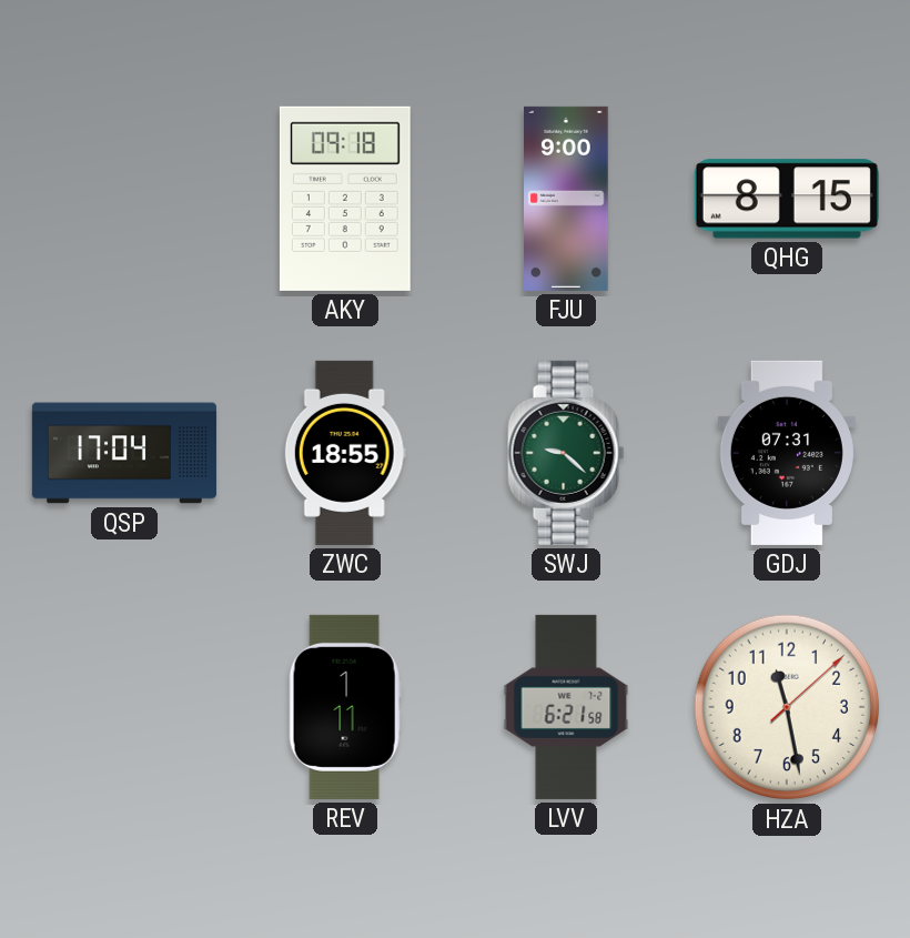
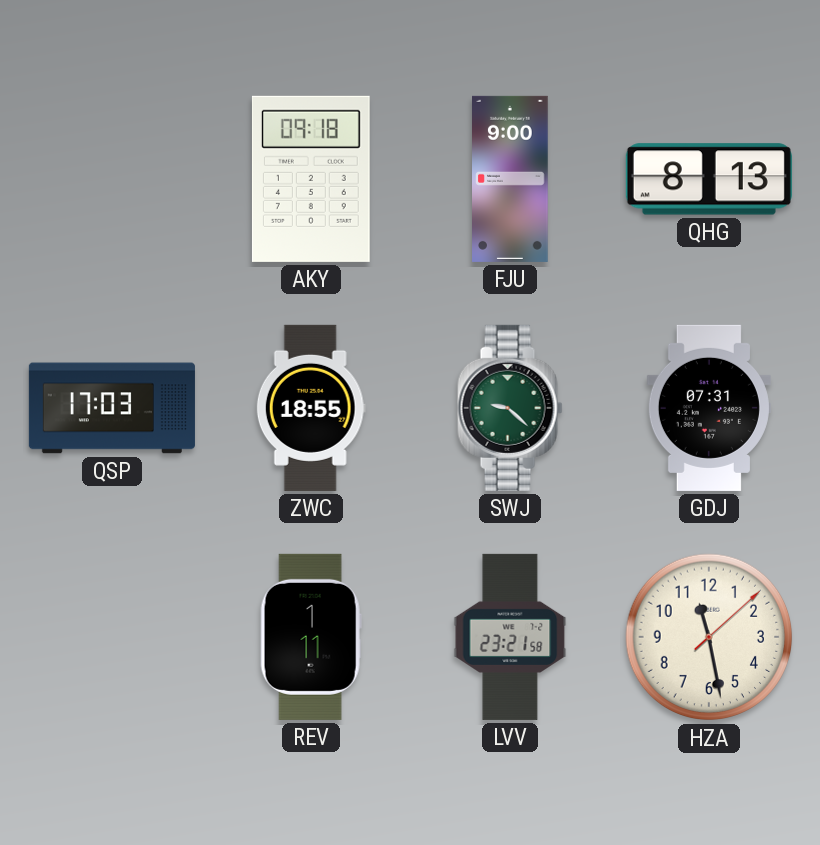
QHG: 8:15 -> 8:13
QSP: 17:04 -> 17:03
LVV: 6:21 -> 23:21
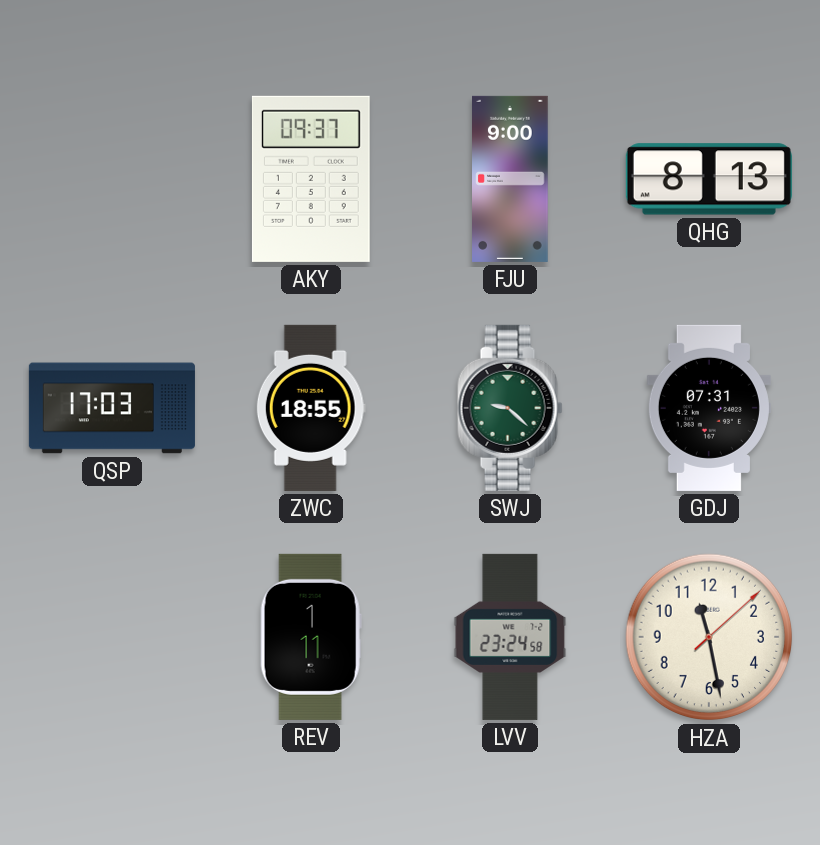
AKY: 09:18 -> 09:37
LVV: 23:21 -> 23:24
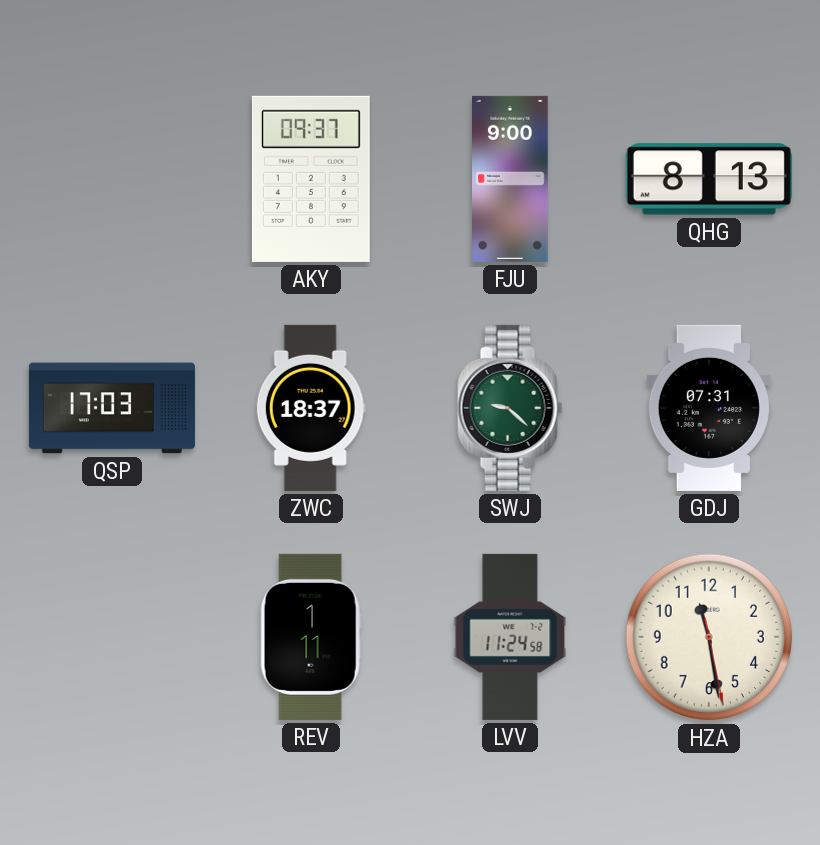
ZWC: 18:55 -> 18:37
LVV: 23:24 -> 11:24
HZA: 11:28:08 -> 11:28:28
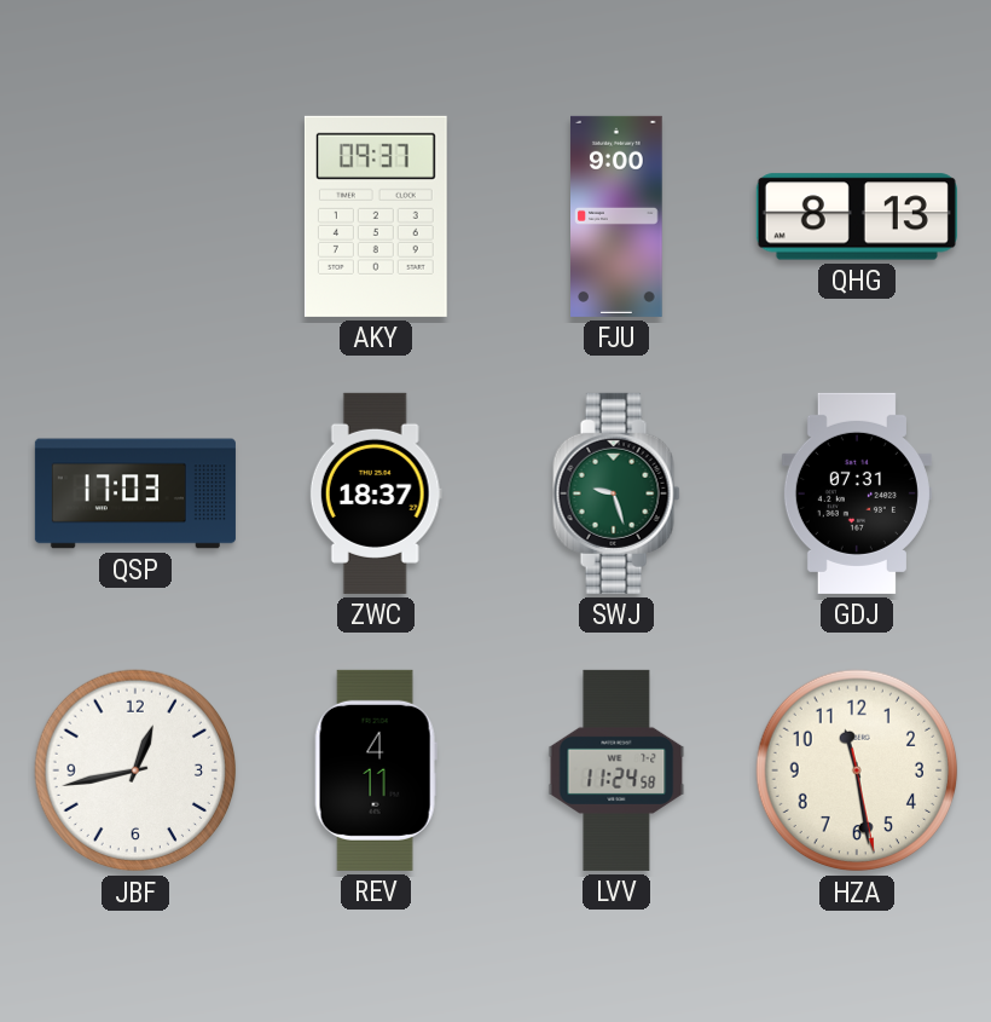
SWJ: 9:22 -> 9:27
JBF: none -> 12:43
REV: 1:11 -> 4:11
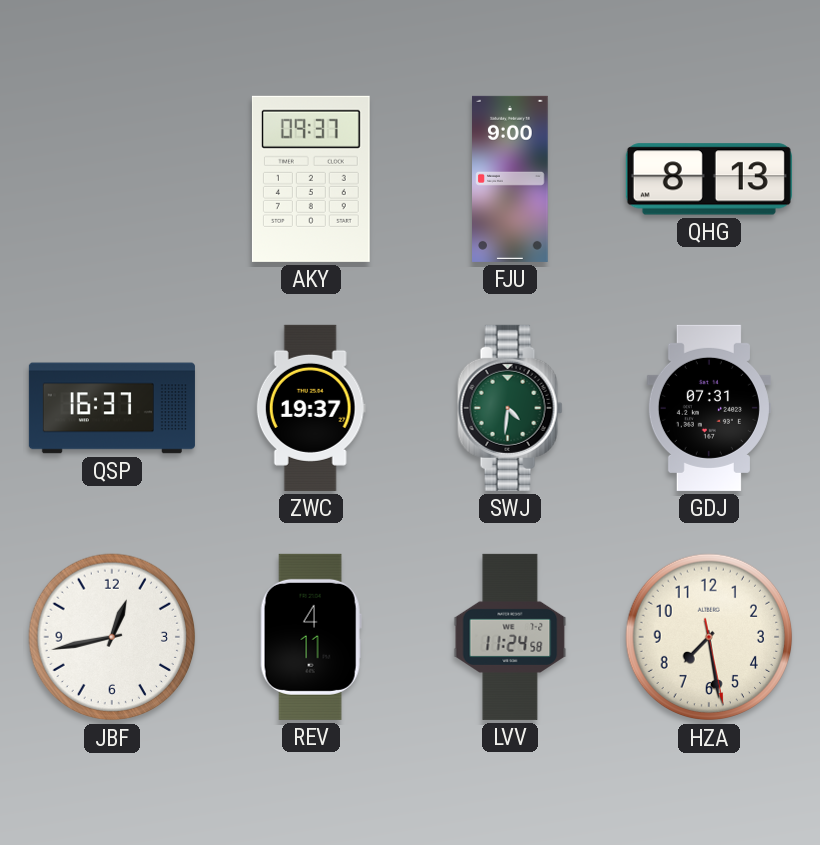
QSP: 17:03 -> 16:37
ZWC: 18:37 -> 19:37
SWJ: 9:27 -> 4:31
HZA: 11:28 -> 7:28
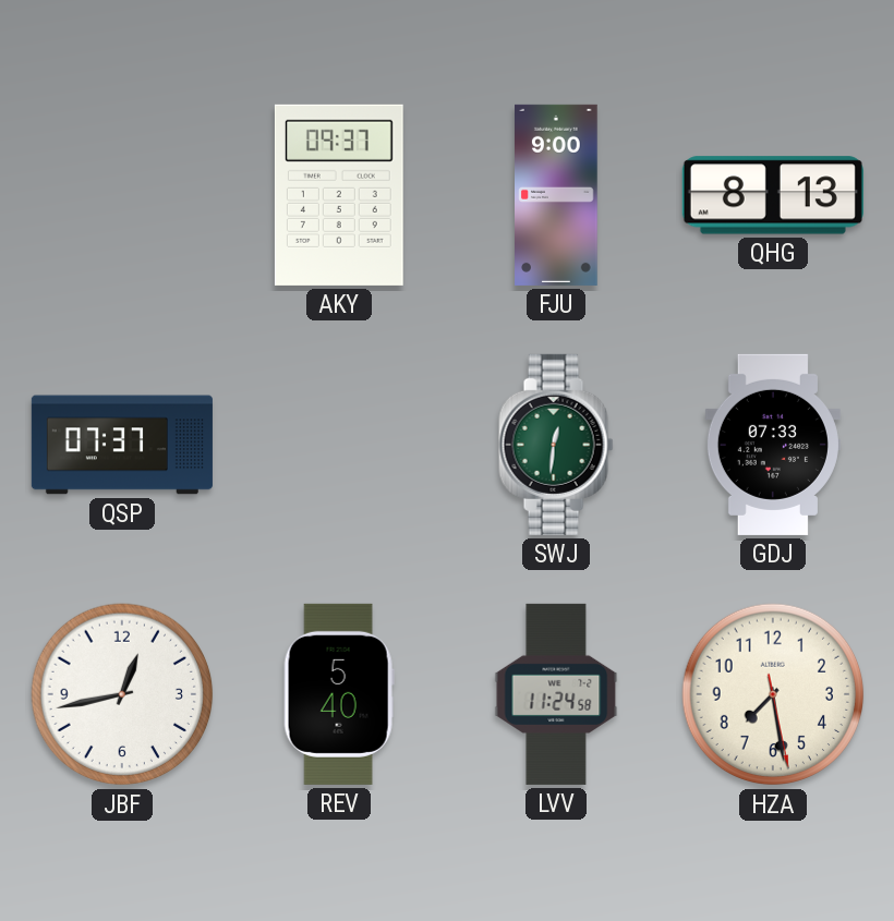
QSP: 16:37 -> 07:37
ZWC: 19:37 -> none
SWJ: 4:31 -> 12:31
GDJ: 07:31 -> 07:33
REV: 4:11 -> 5:40
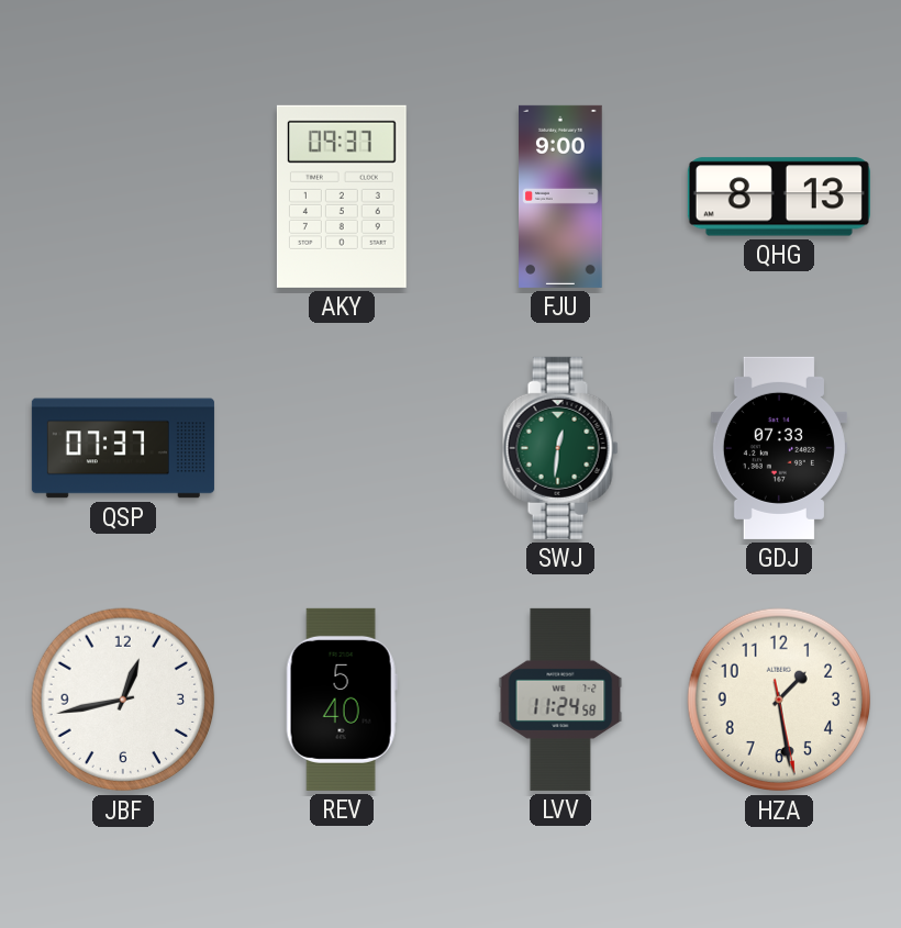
HZA: 7:28 -> 1:28
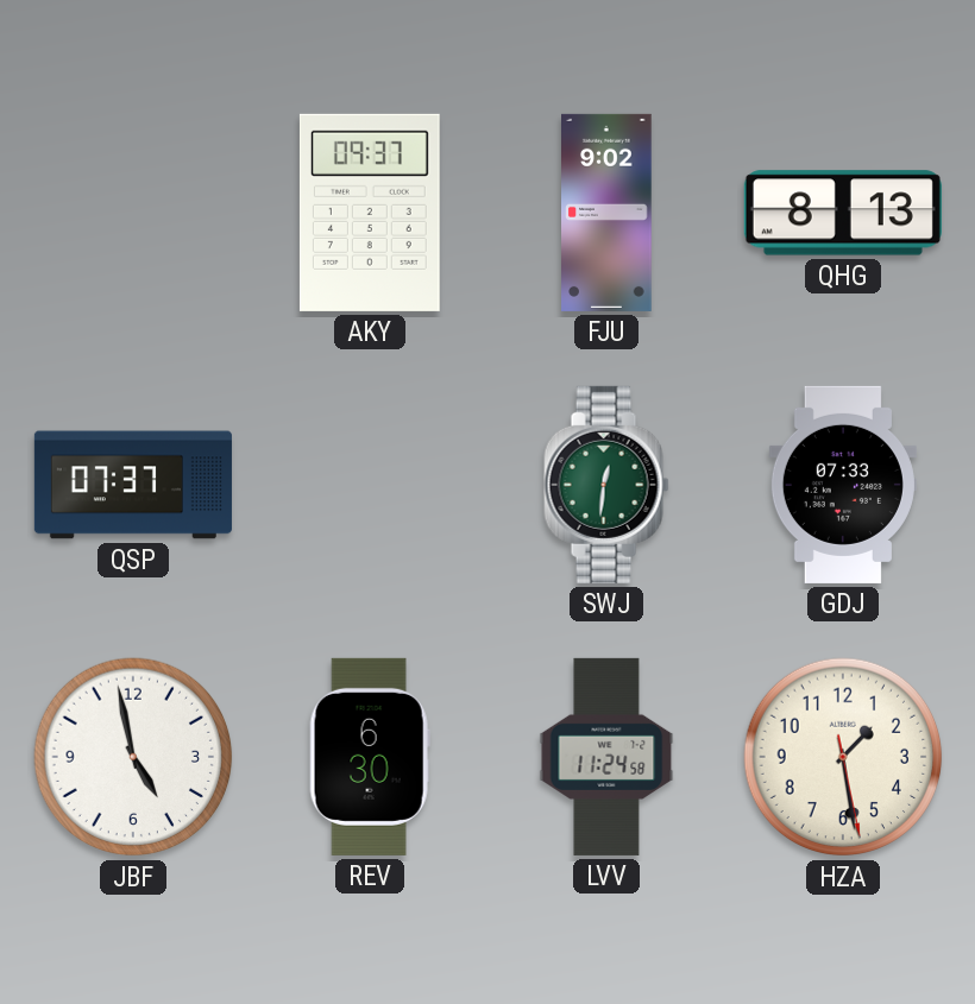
FJU: 9:00 -> 9:02
JBF: 12:43 -> 4:58
REV: 5:40 -> 6:30
